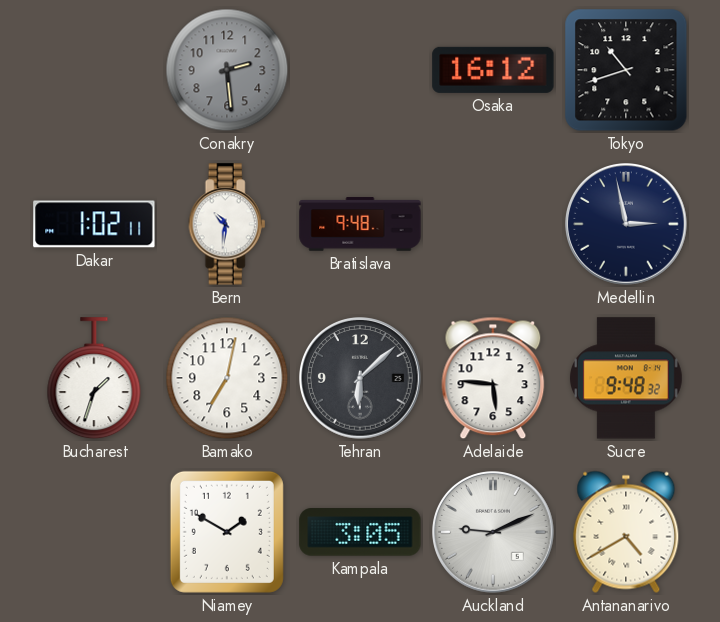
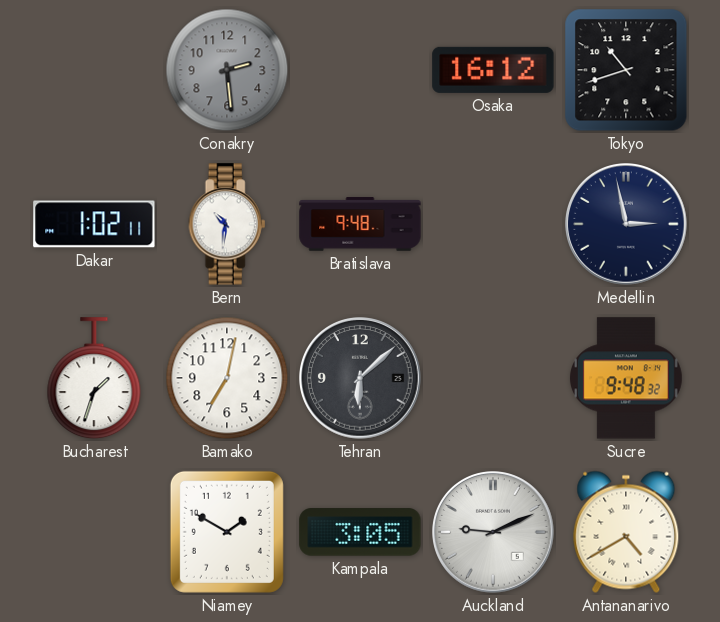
Adelaide: 5:46 -> none
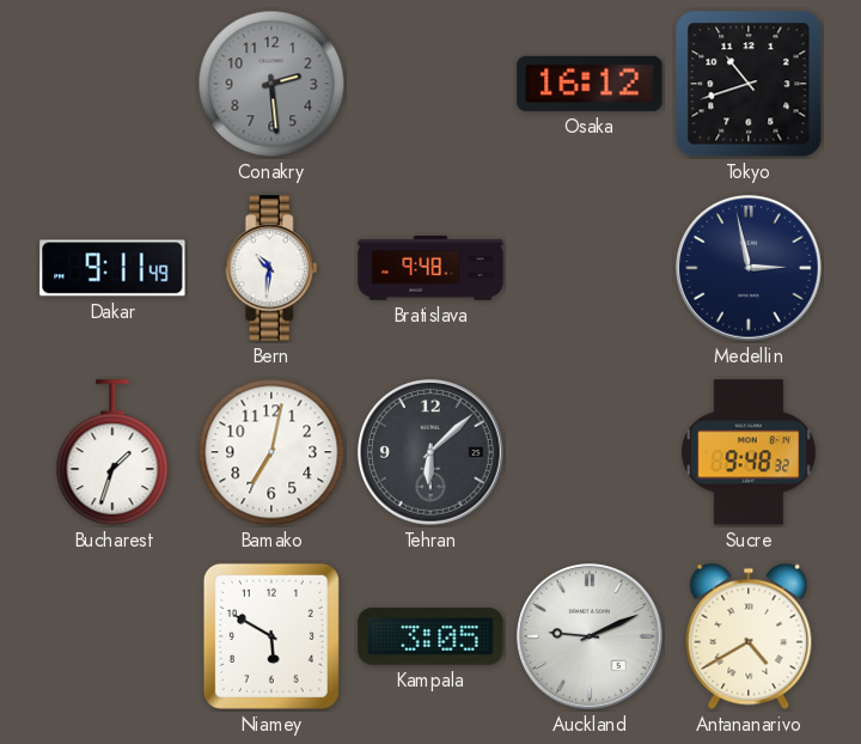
Dakar: 1:02 -> 9:11
Niamey: 1:50 -> 5:50
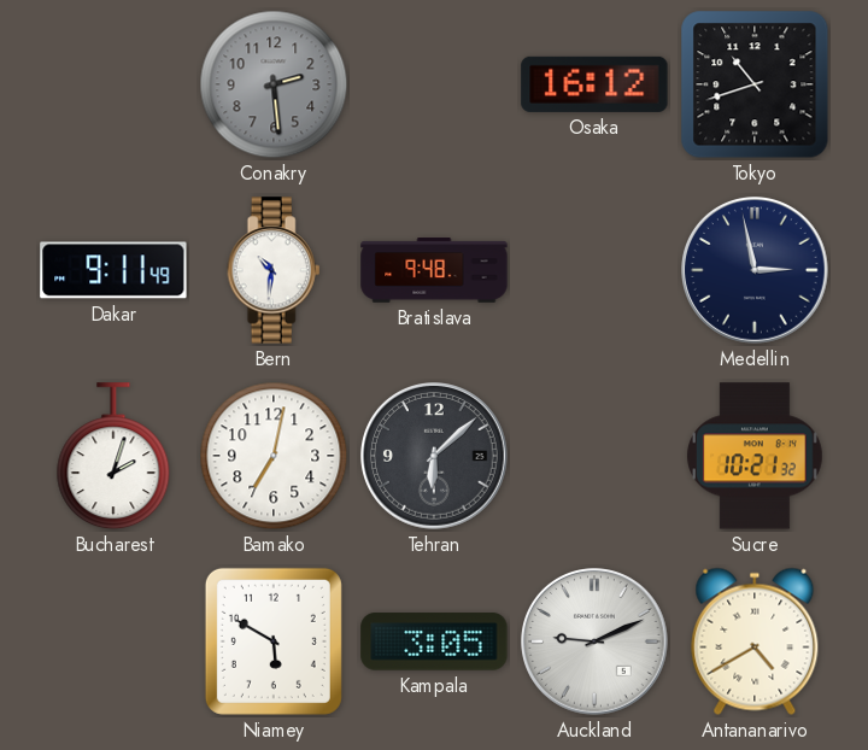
Bucharest: 1:33 -> 2:03
Sucre: 9:48 -> 10:21
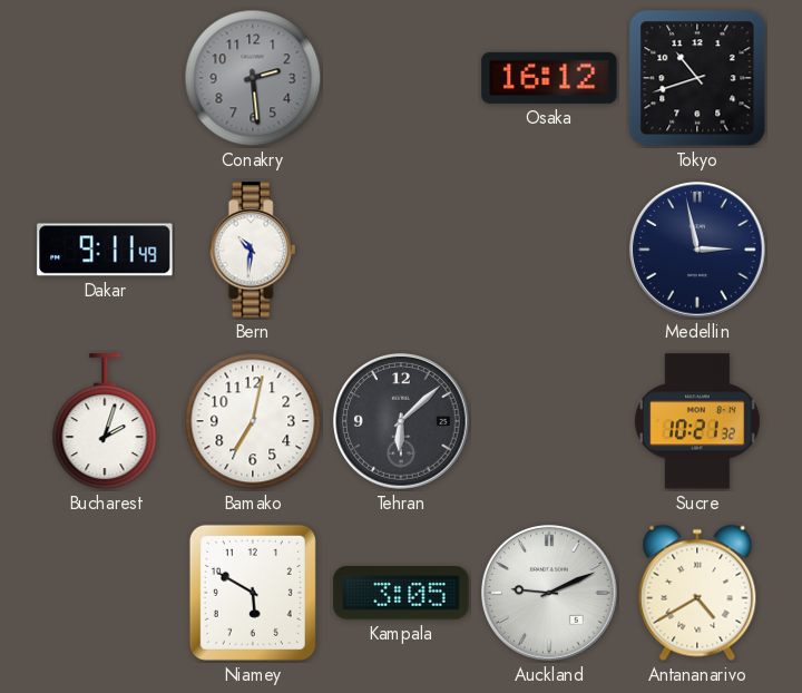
Bratislava: 9:48 -> none
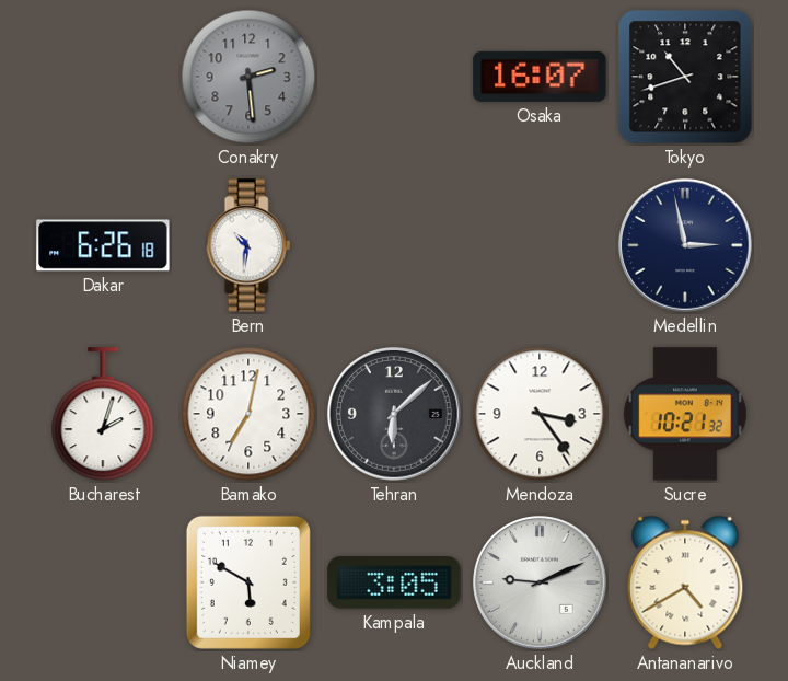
Osaka: 16:12 -> 16:07
Dakar: 9:11 -> 6:26
Mendoza: none -> 3:24
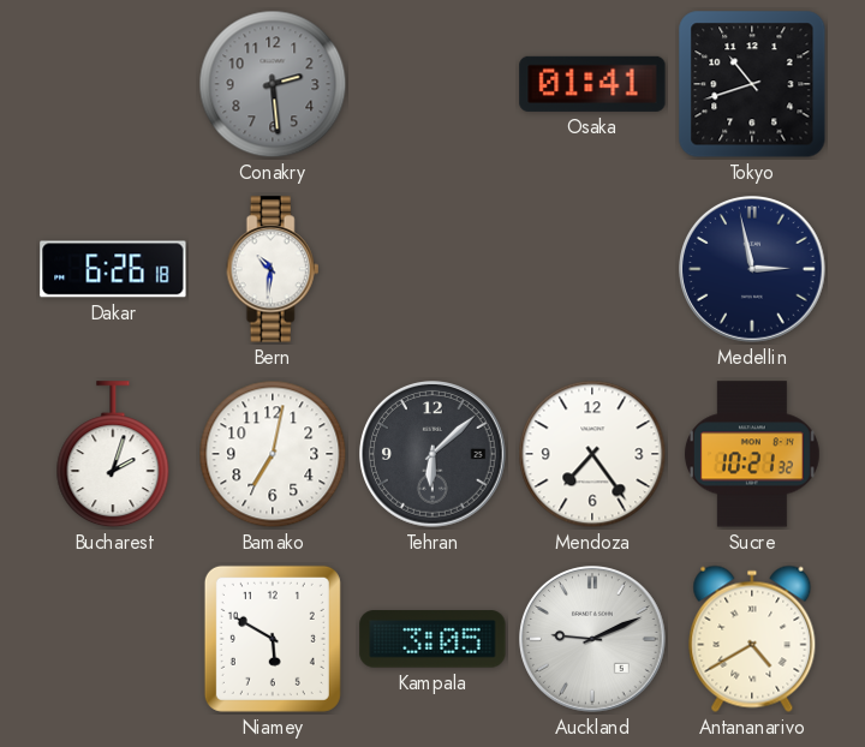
Osaka: 16:07 -> 01:41
Mendoza: 3:24 -> 7:24
